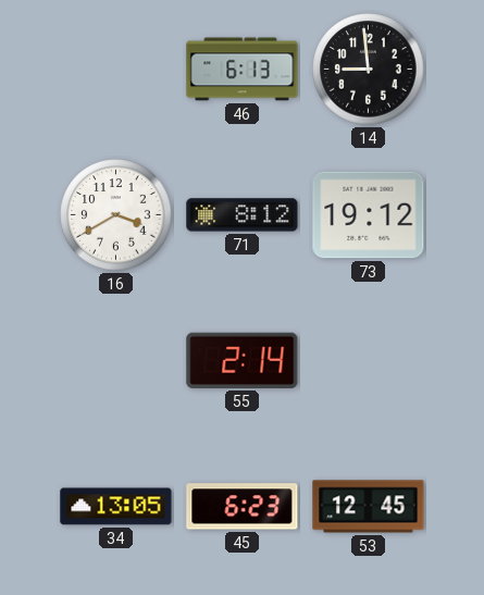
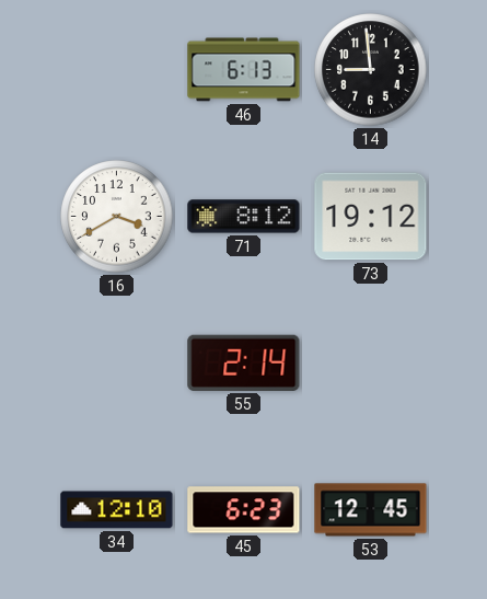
34: 13:05 -> 12:10
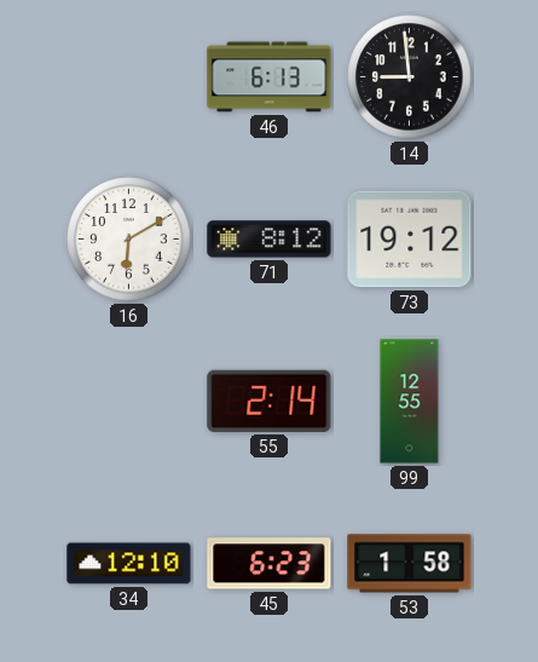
16: 3:40 -> 6:10
99: none -> 12:55
53: 12:45 -> 1:58
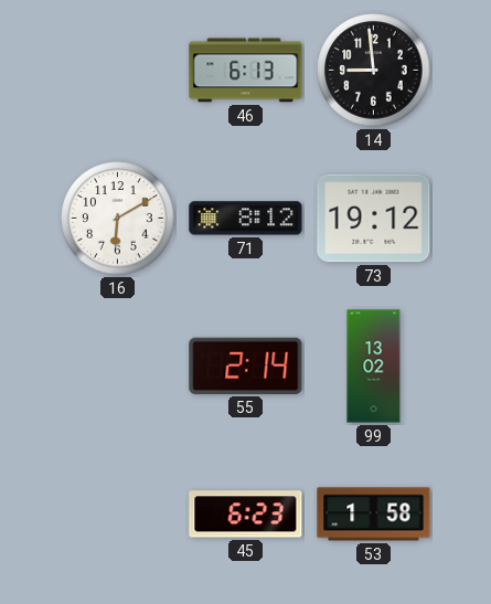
99: 12:55 -> 13:02
34: 12:10 -> none
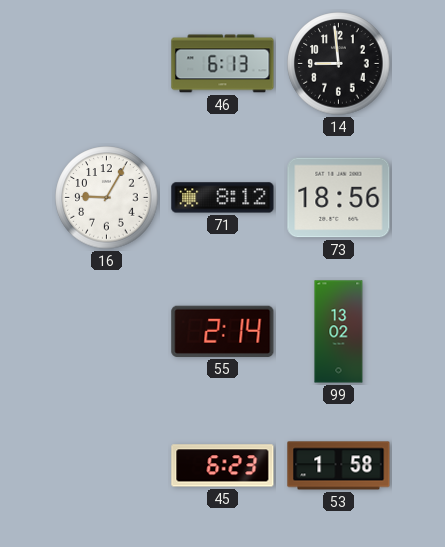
16: 6:10 -> 9:05
73: 19:12 -> 18:56
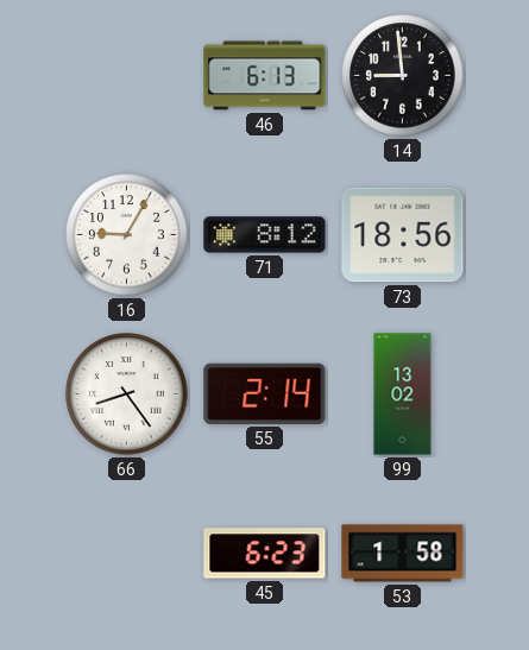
66: none -> 8:24
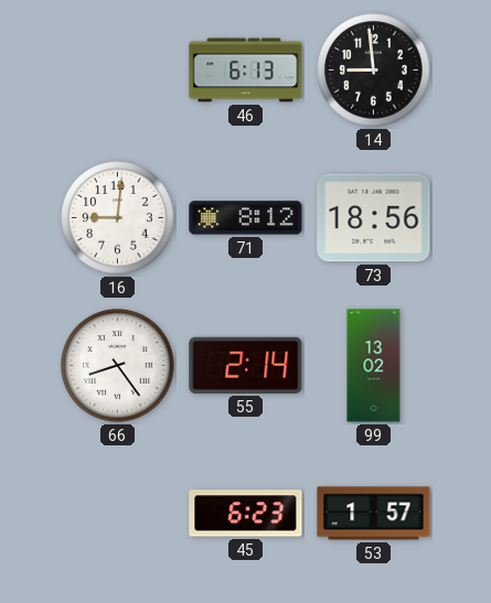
16: 9:05 -> 9:01
53: 1:58 -> 1:57
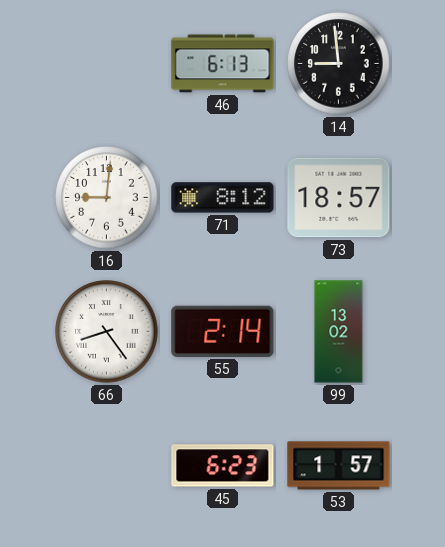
73: 18:56 -> 18:57
